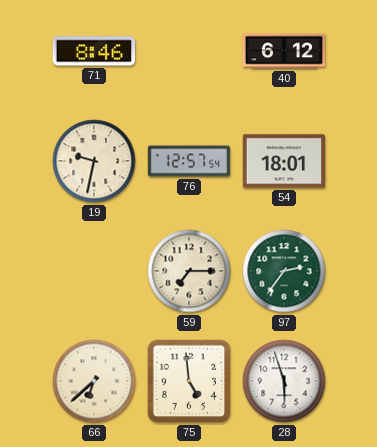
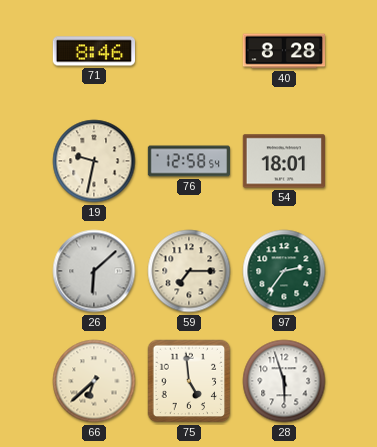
40: 6:12 -> 8:28
76: 12:57 -> 12:58
26: none -> 6:08
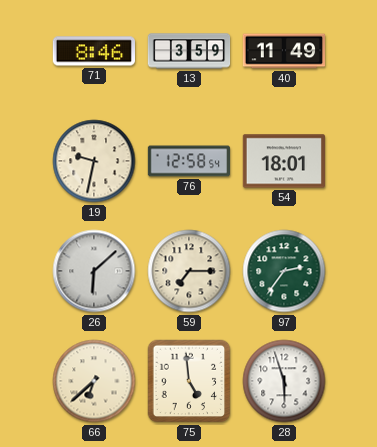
13: none -> 3:59
40: 8:28 -> 11:49
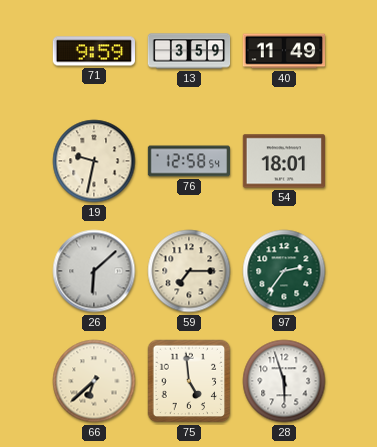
71: 8:46 -> 9:59
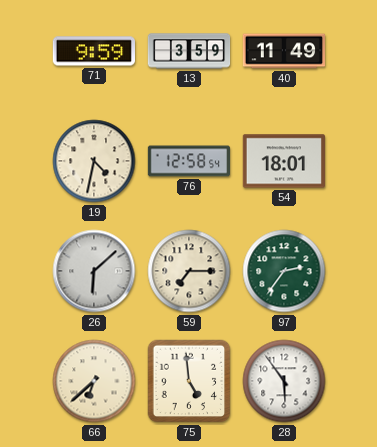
19: 9:32 -> 4:32
28: 5:57 -> 5:54
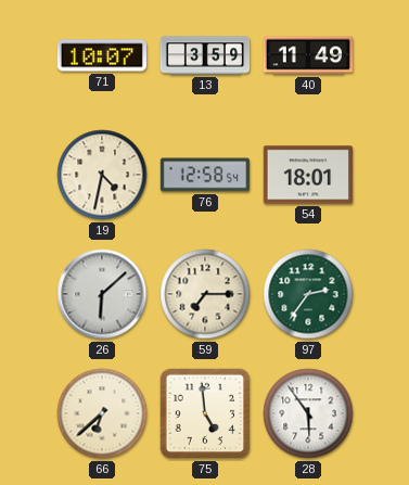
71: 9:59 -> 10:07
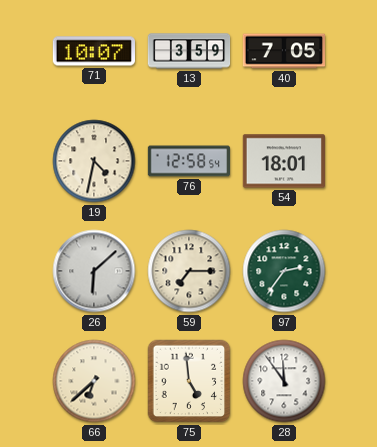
40: 11:49 -> 7:05
28: 5:54 -> 11:54
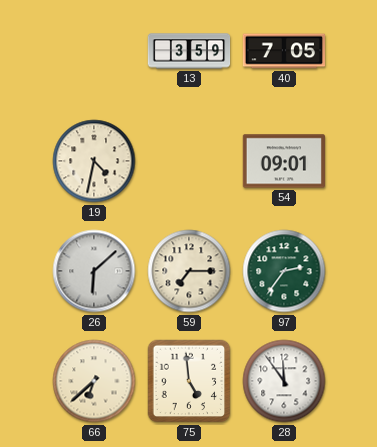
71: 10:07 -> none
76: 12:58 -> none
54: 18:01 -> 09:01
